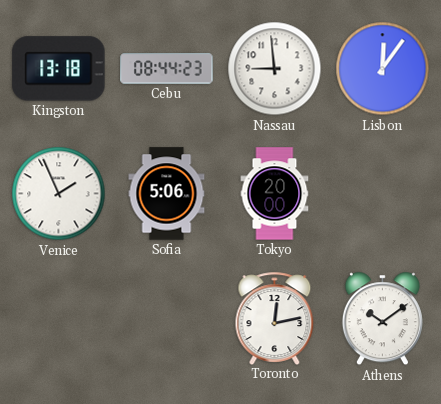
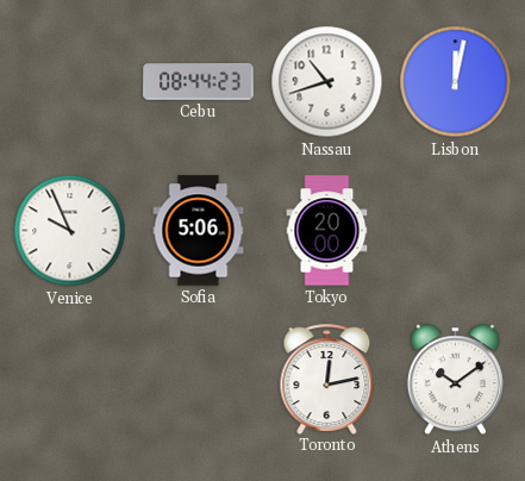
Kingston: 13:18 -> none
Nassau: 8:59 -> 10:42
Lisbon: 12:06 -> 12:02
Venice: 1:56 -> 9:56
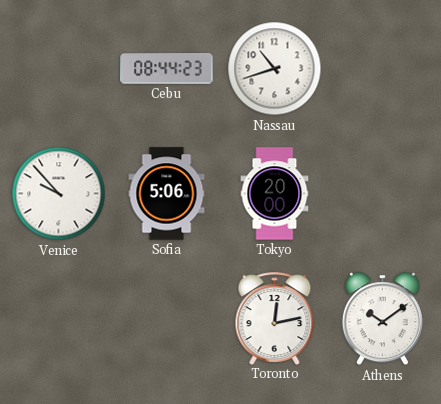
Lisbon: 12:02 -> none
Venice: 9:56 -> 9:53
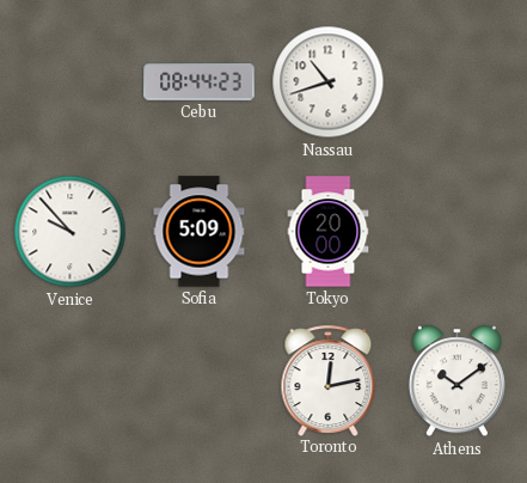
Sofia: 5:06 -> 5:09
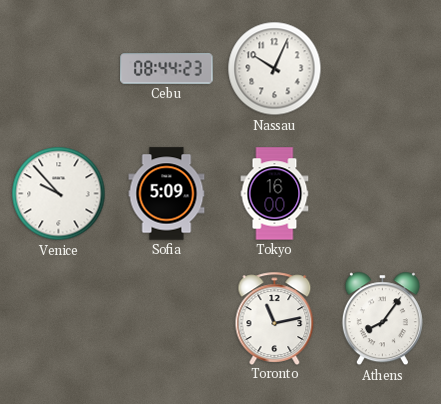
Nassau: 10:42 -> 10:04
Tokyo: 20:00 -> 16:00
Toronto: 12:13 -> 11:13
Athens: 10:09 -> 8:06
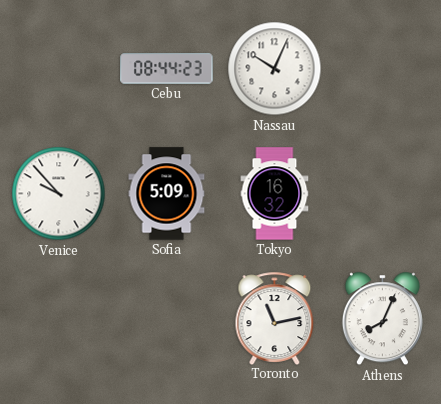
Tokyo: 16:00 -> 16:32
Athens: 8:06 -> 8:04
